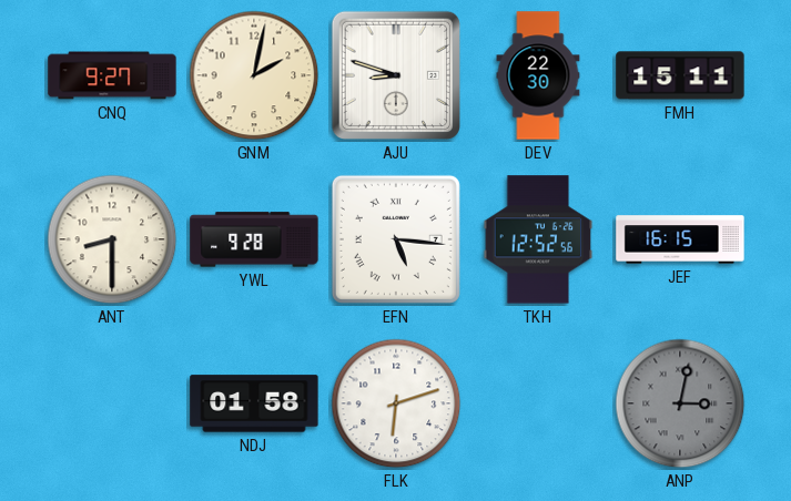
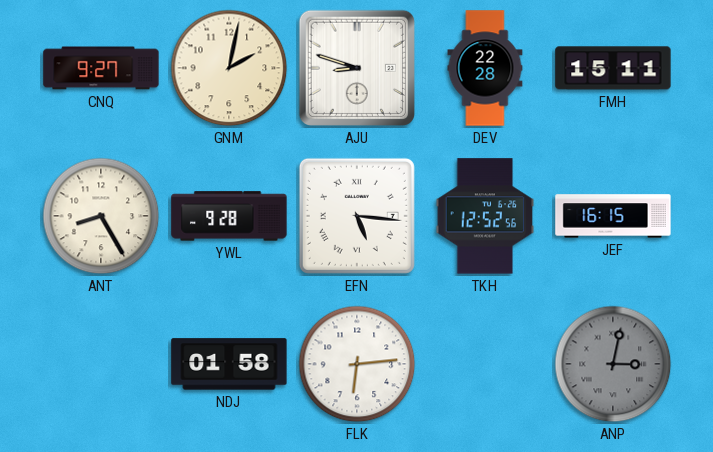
DEV: 22:30 -> 22:28
ANT: 8:30 -> 8:25
FLK: 6:12 -> 6:14
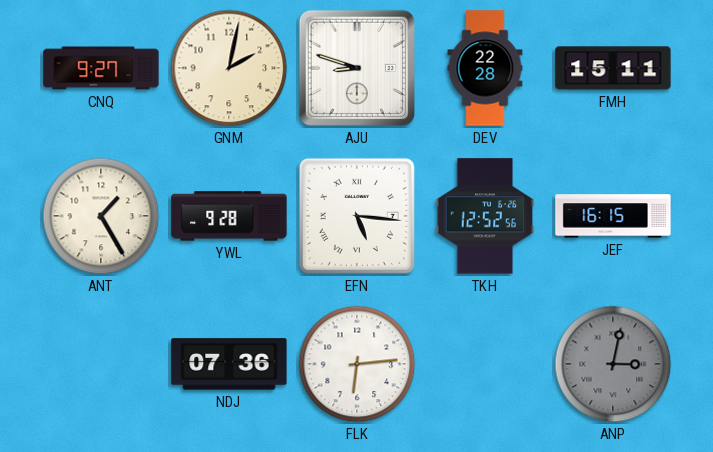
ANT: 8:25 -> 1:25
NDJ: 01:58 -> 07:36
